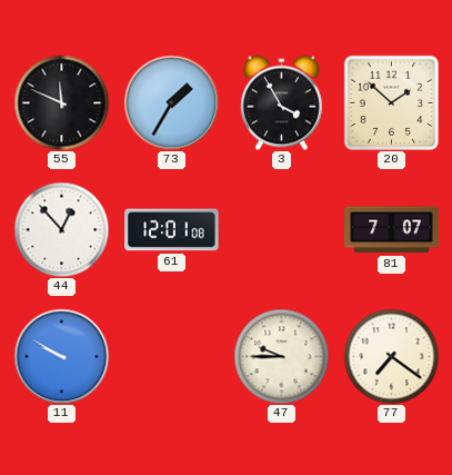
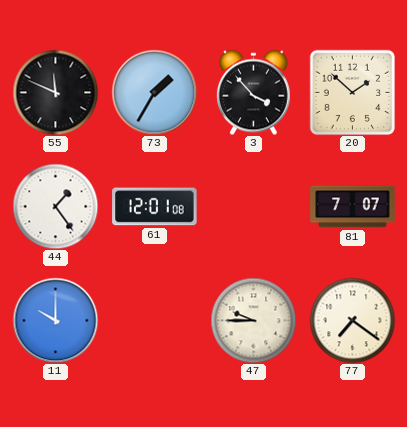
3: 3:55 -> 3:53
44: 12:53 -> 1:24
11: 9:50 -> 10:00
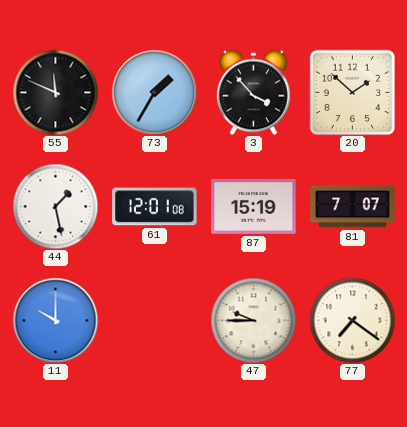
44: 1:24 -> 1:28
87: none -> 15:19
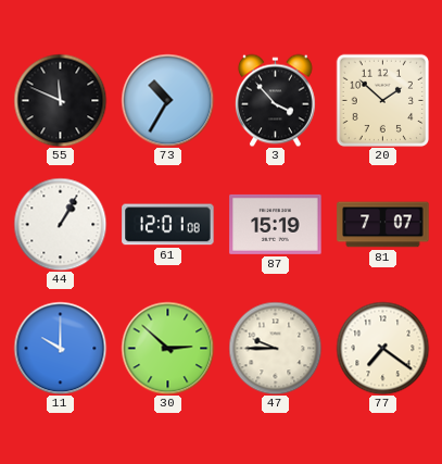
73: 1:35 -> 10:35
44: 1:28 -> 1:05
30: none -> 2:52
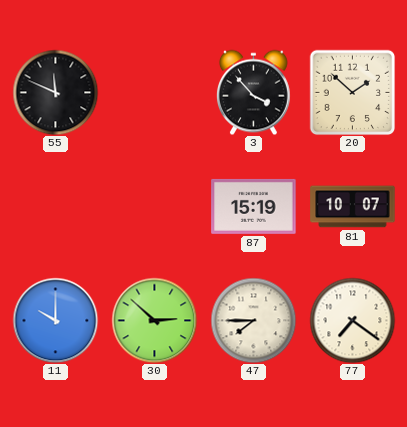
73: 10:35 -> none
44: 1:05 -> none
61: 12:01 -> none
81: 7:07 -> 10:07
47: 9:45 -> 7:45
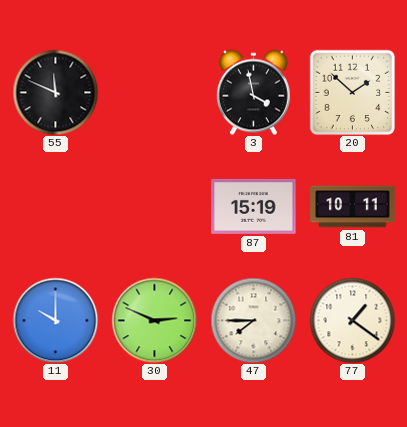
3: 3:53 -> 3:58
81: 10:07 -> 10:11
30: 2:52 -> 2:49
77: 7:21 -> 1:21
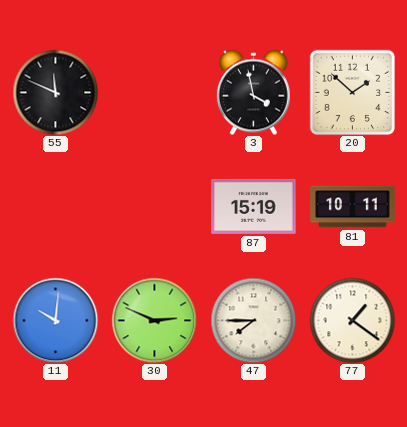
11: 10:00 -> 10:01
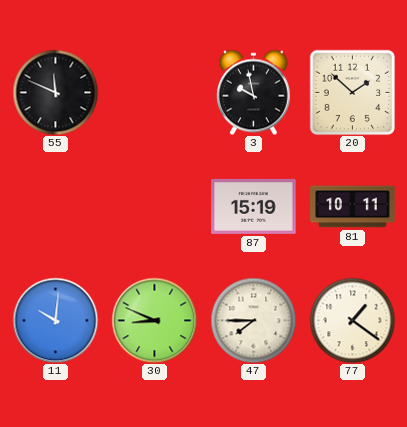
3: 3:58 -> 9:58
30: 2:49 -> 8:49
